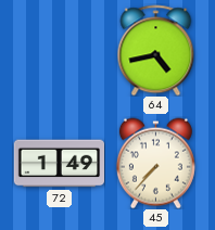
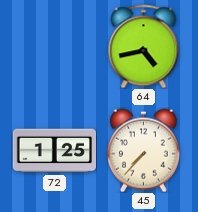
72: 1:49 -> 1:25
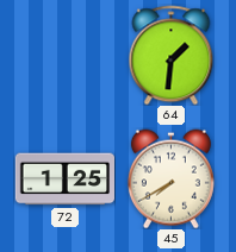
64: 4:43 -> 1:31
45: 7:37 -> 7:40
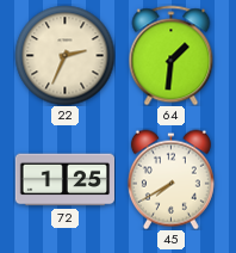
22: none -> 2:34
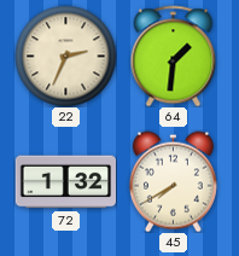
72: 1:25 -> 1:32
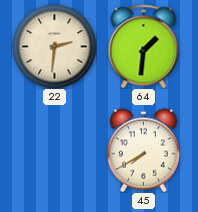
22: 2:34 -> 2:31
72: 1:32 -> none
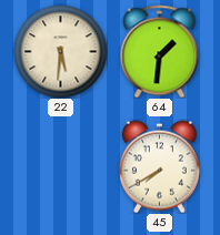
22: 2:31 -> 5:31
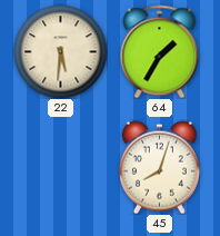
64: 1:31 -> 1:35
45: 7:40 -> 8:03
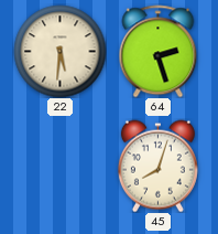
64: 1:35 -> 2:27
